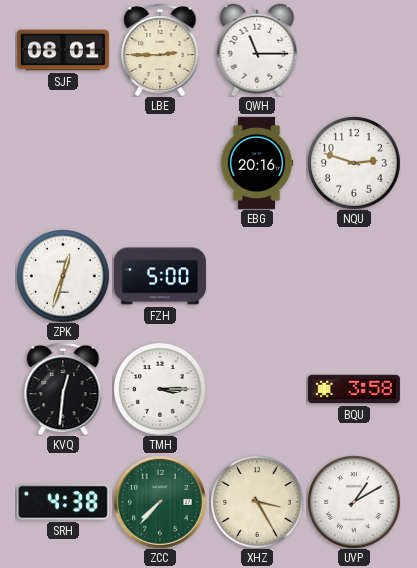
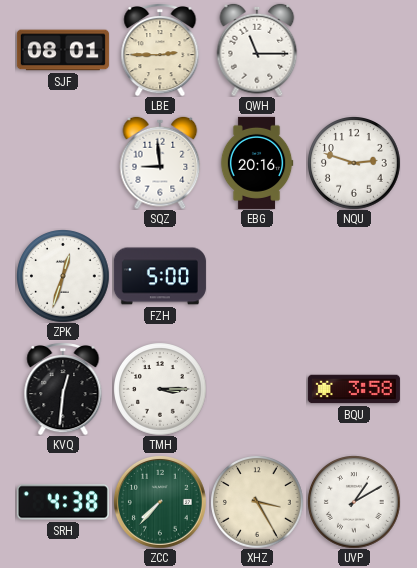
SQZ: none -> 8:59
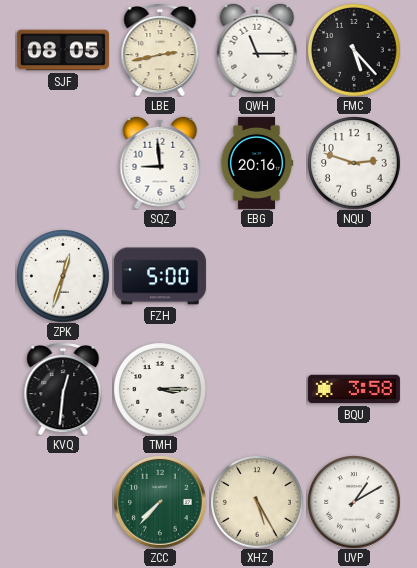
SJF: 08:01 -> 08:05
LBE: 2:45 -> 2:43
FMC: none -> 5:23
SRH: 4:38 -> none
XHZ: 3:25 -> 5:25
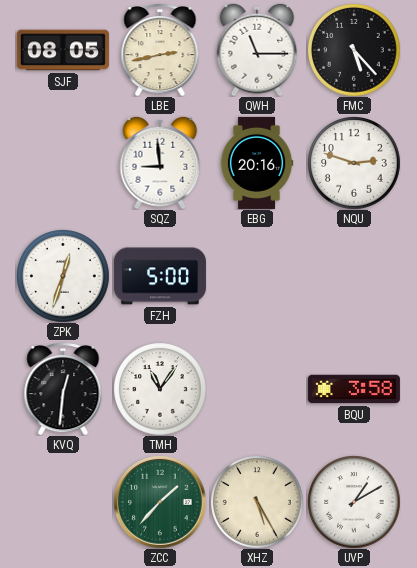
TMH: 3:15 -> 11:06
ZCC: 7:37 -> 1:37
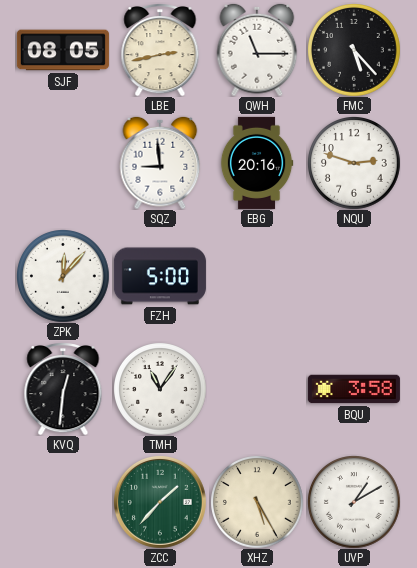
ZPK: 12:33 -> 12:07
